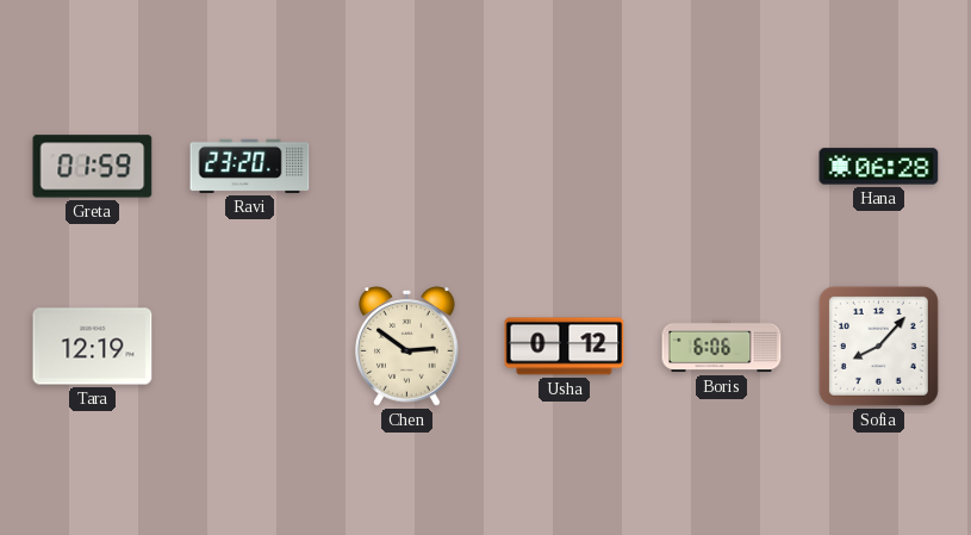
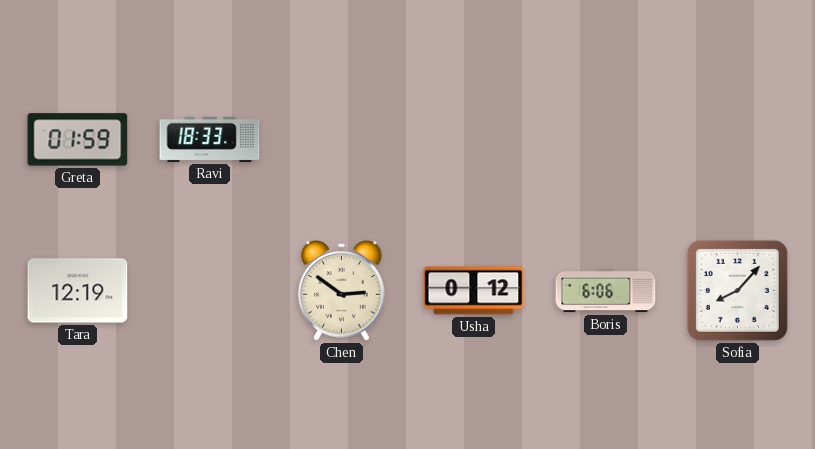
Ravi: 23:20 -> 18:33
Hana: 06:28 -> none
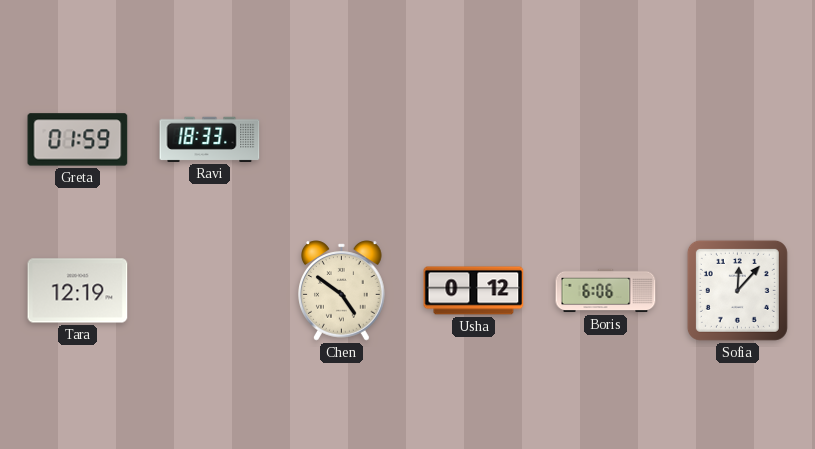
Chen: 2:51 -> 4:51
Sofia: 8:07 -> 12:07
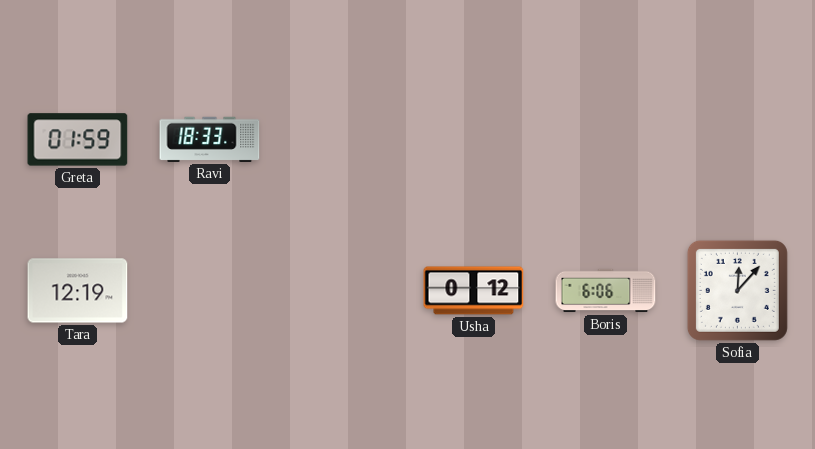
Chen: 4:51 -> none
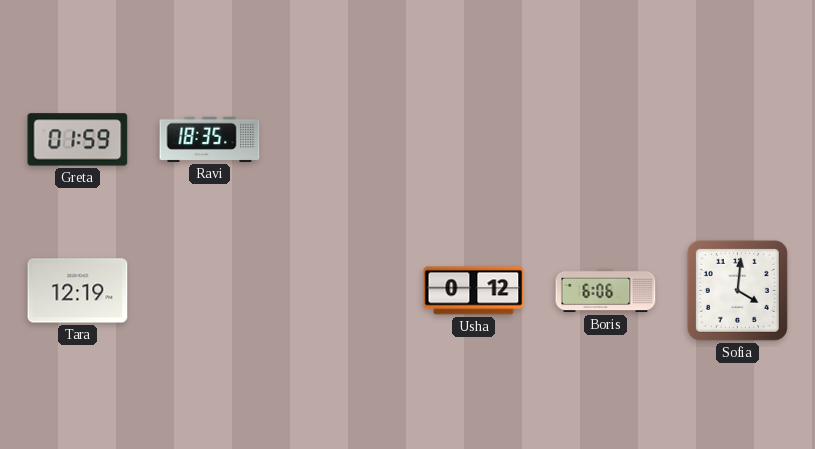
Ravi: 18:33 -> 18:35
Sofia: 12:07 -> 4:01
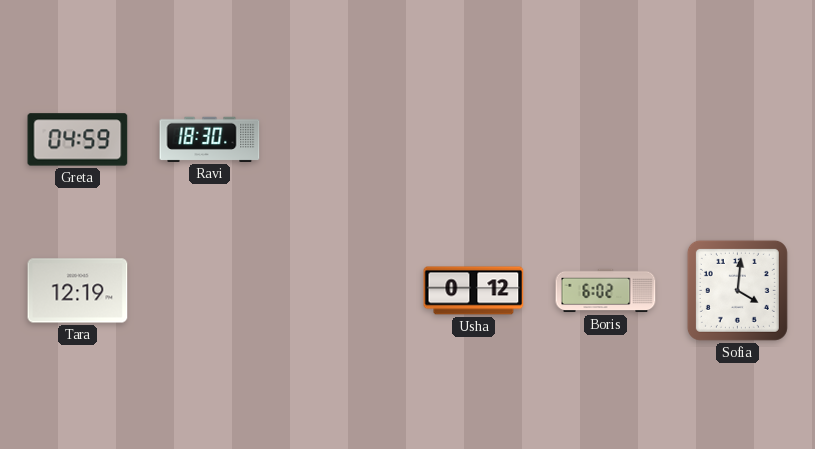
Greta: 01:59 -> 04:59
Ravi: 18:35 -> 18:30
Boris: 6:06 -> 6:02
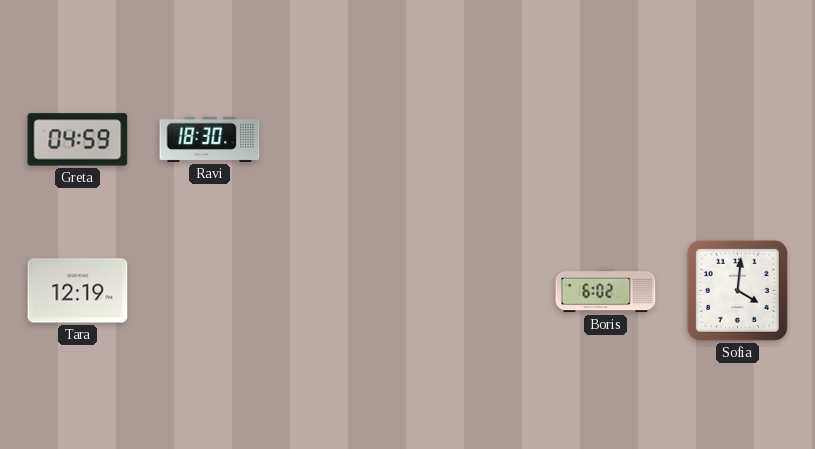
Usha: 0:12 -> none
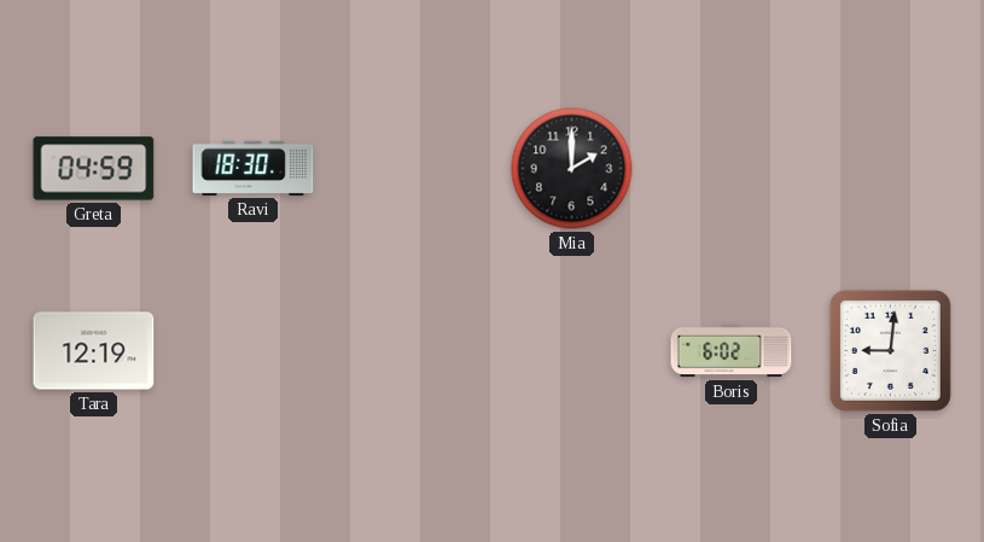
Mia: none -> 2:00
Sofia: 4:01 -> 9:01
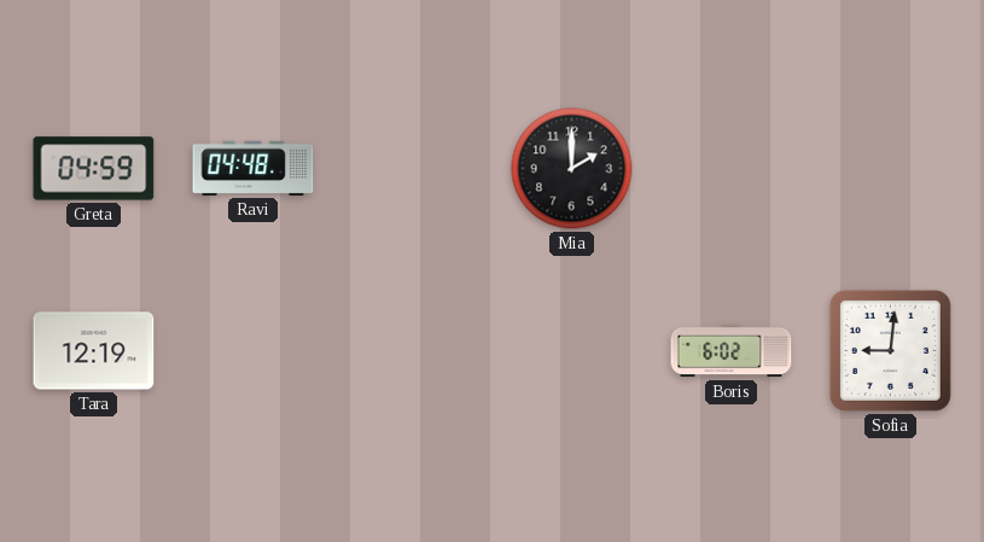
Ravi: 18:30 -> 04:48
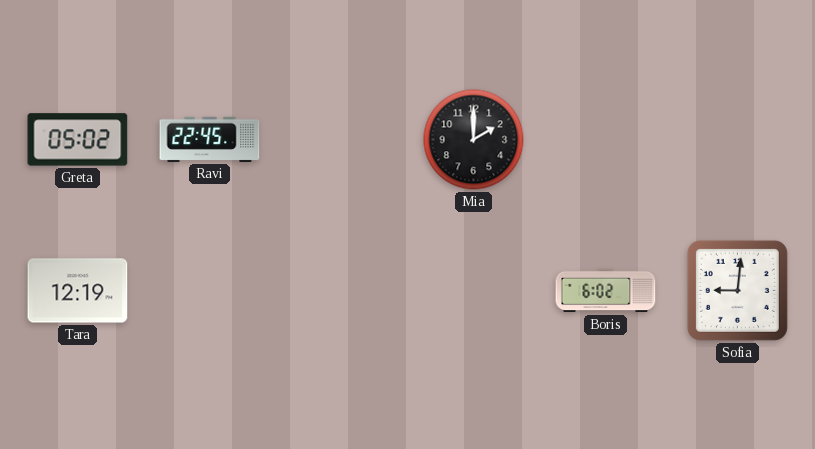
Greta: 04:59 -> 05:02
Ravi: 04:48 -> 22:45
